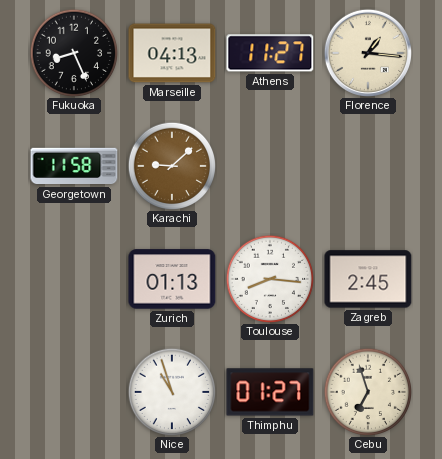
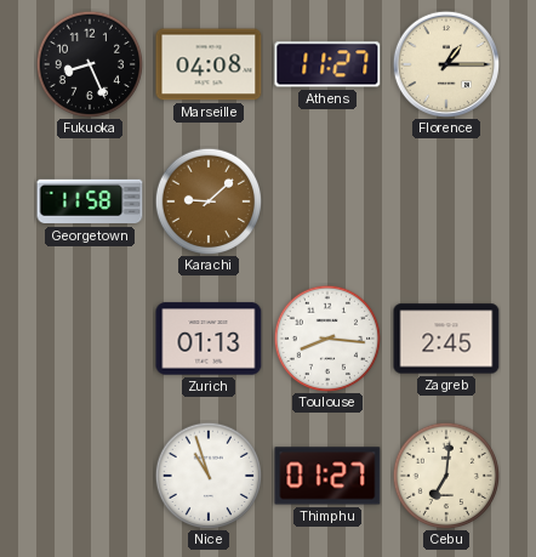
Marseille: 04:13 -> 04:08
Florence: 1:16 -> 1:15
Cebu: 6:57 -> 7:01
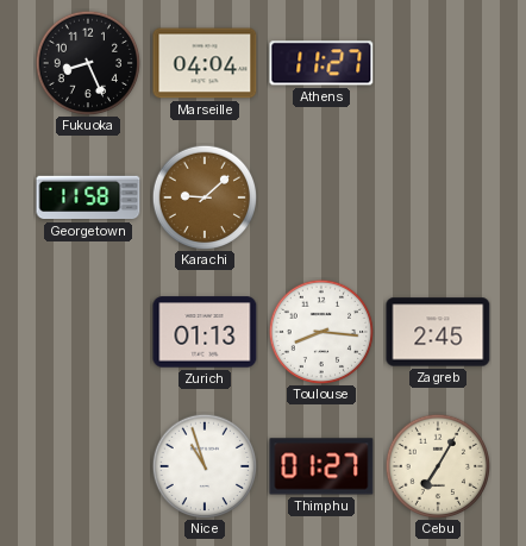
Marseille: 04:08 -> 04:04
Florence: 1:15 -> none
Cebu: 7:01 -> 7:05
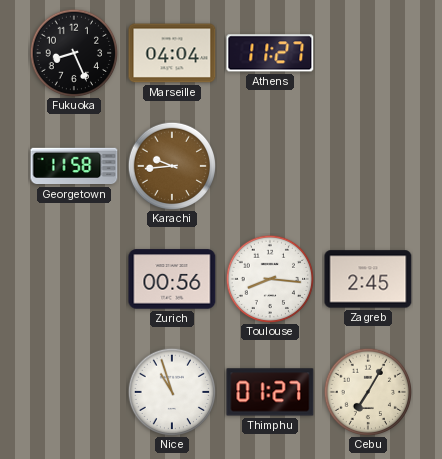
Karachi: 9:08 -> 9:44
Zurich: 01:13 -> 00:56
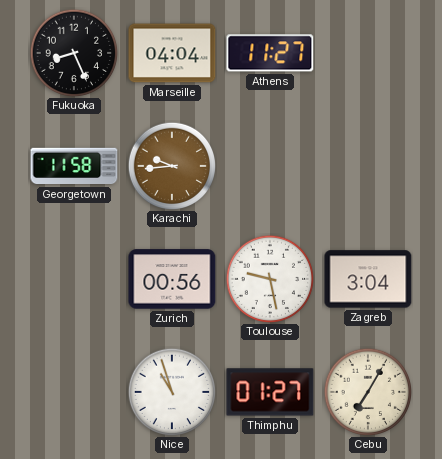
Toulouse: 8:16 -> 9:28
Zagreb: 2:45 -> 3:04
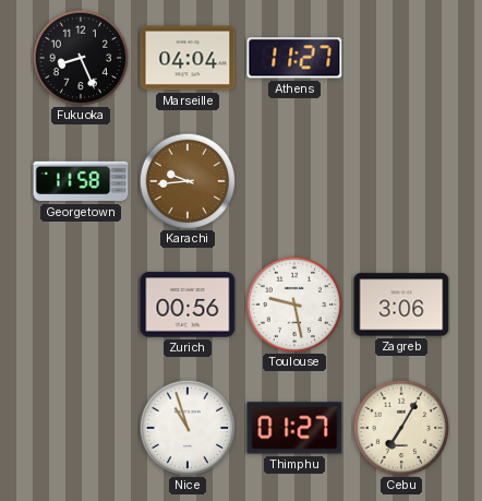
Zagreb: 3:04 -> 3:06
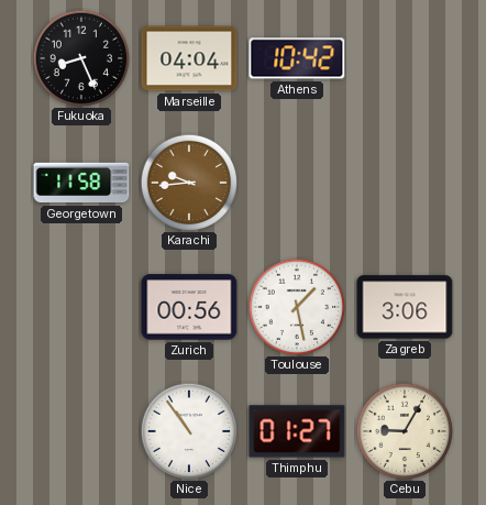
Athens: 11:27 -> 10:42
Toulouse: 9:28 -> 1:28
Nice: 10:57 -> 10:54
Cebu: 7:05 -> 9:05
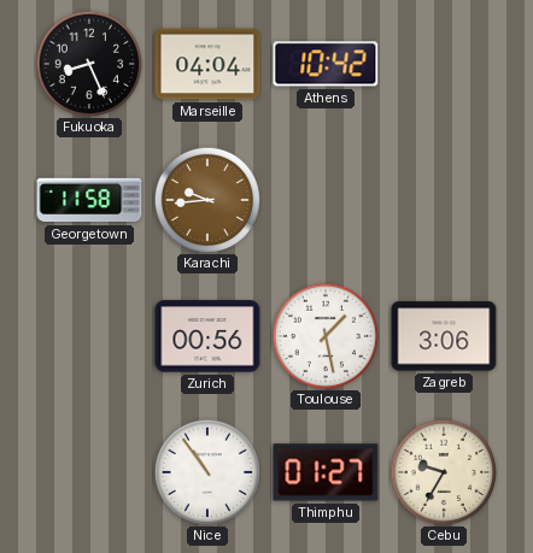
Cebu: 9:05 -> 9:35
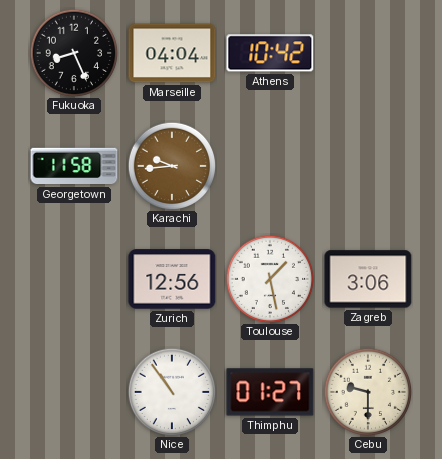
Zurich: 00:56 -> 12:56
Cebu: 9:35 -> 9:30
